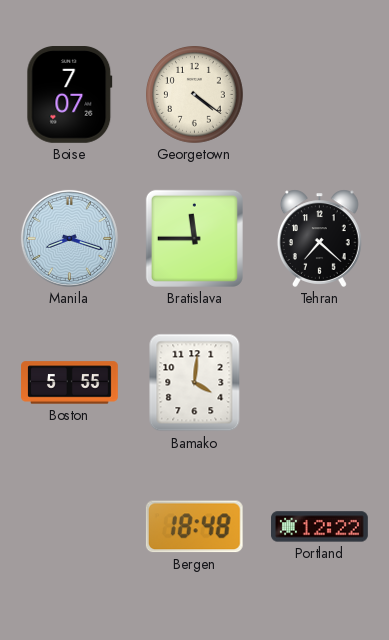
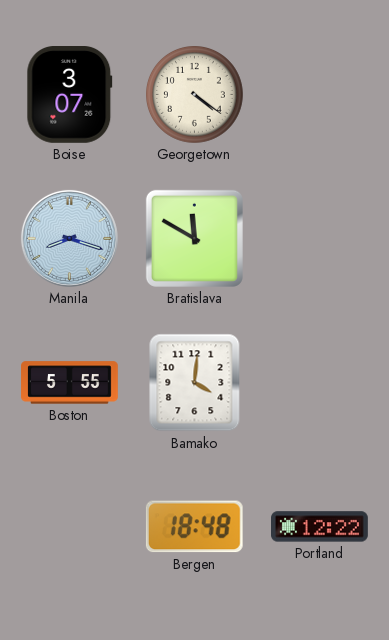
Boise: 7:07 -> 3:07
Bratislava: 11:45 -> 11:50
Tehran: 7:22 -> none
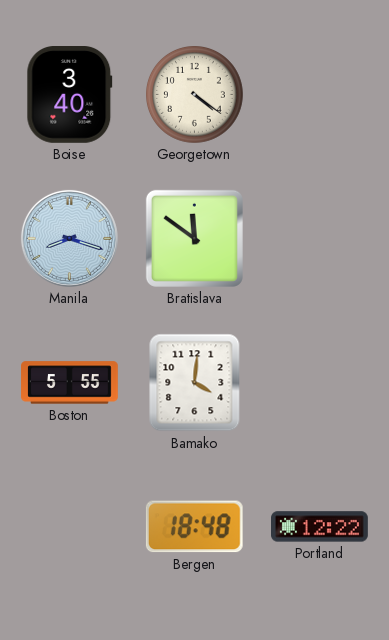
Boise: 3:07 -> 3:40
Bratislava: 11:50 -> 11:51
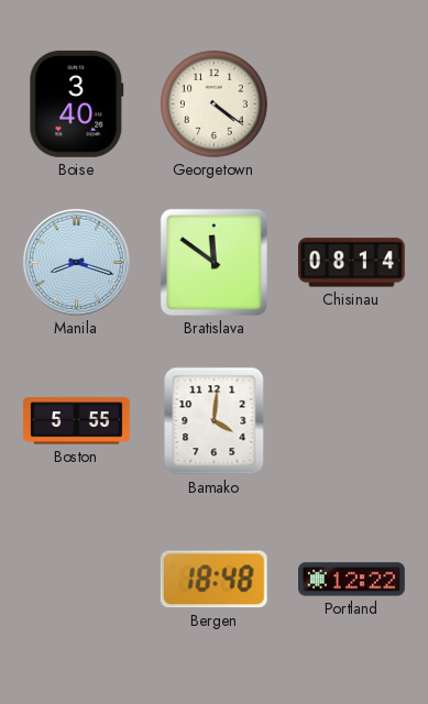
Chisinau: none -> 08:14
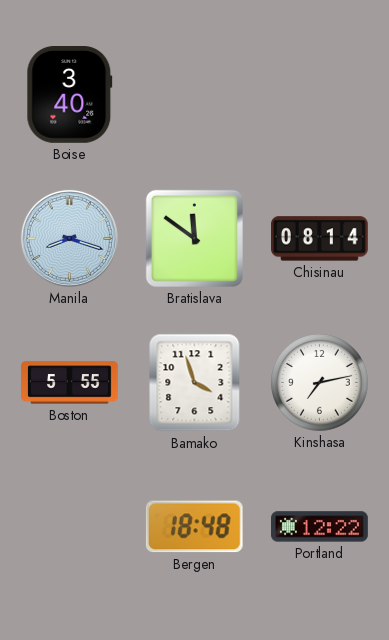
Georgetown: 4:21 -> none
Bamako: 4:01 -> 3:57
Kinshasa: none -> 7:13
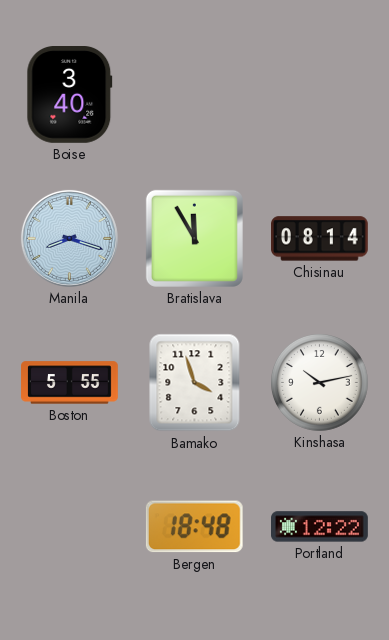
Bratislava: 11:51 -> 11:55
Kinshasa: 7:13 -> 10:13
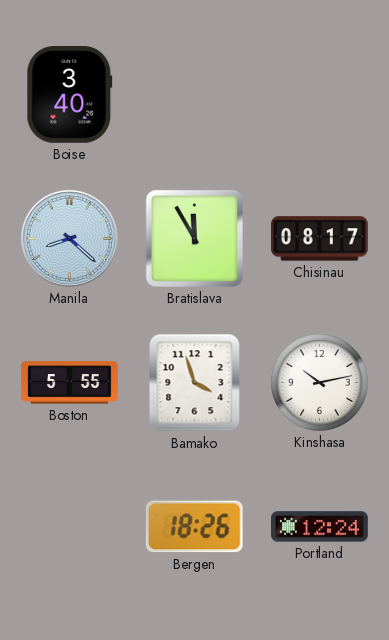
Manila: 8:18 -> 8:22
Chisinau: 08:14 -> 08:17
Bergen: 18:48 -> 18:26
Portland: 12:22 -> 12:24
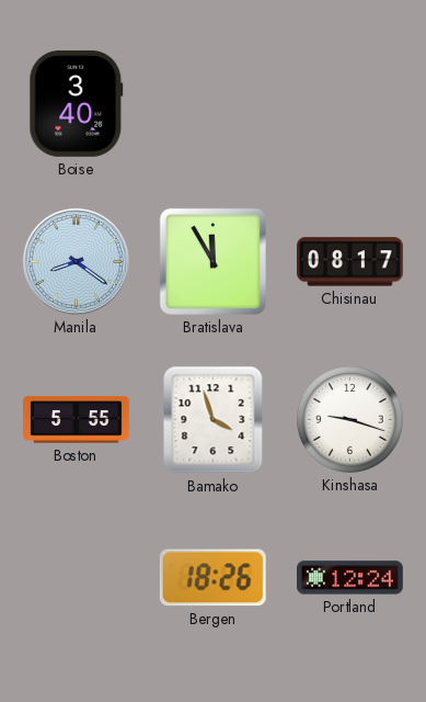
Manila: 8:22 -> 8:21
Kinshasa: 10:13 -> 9:18
